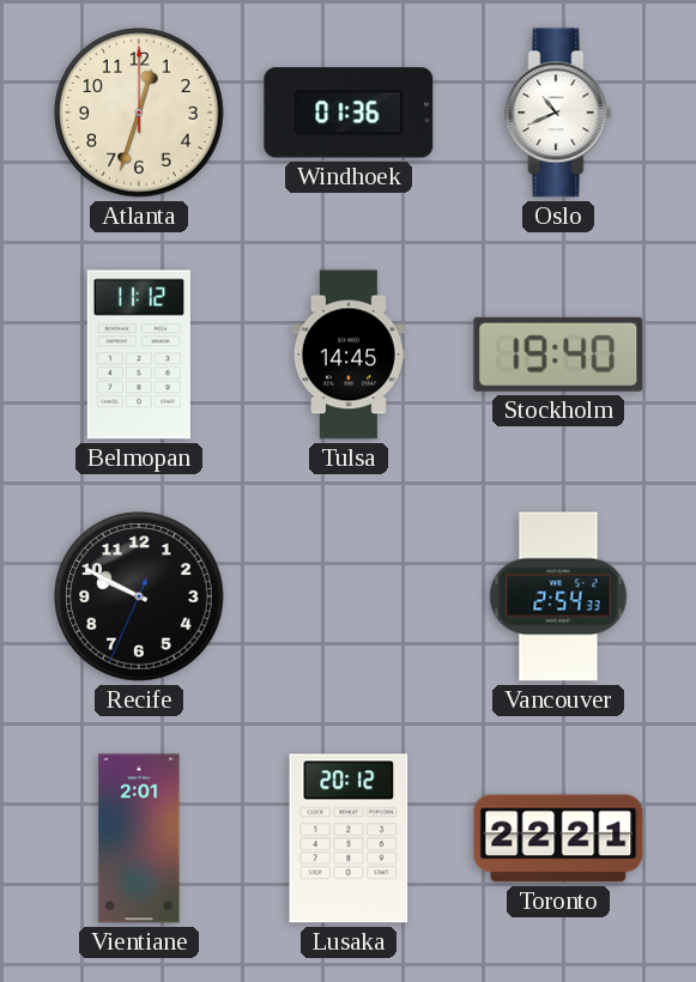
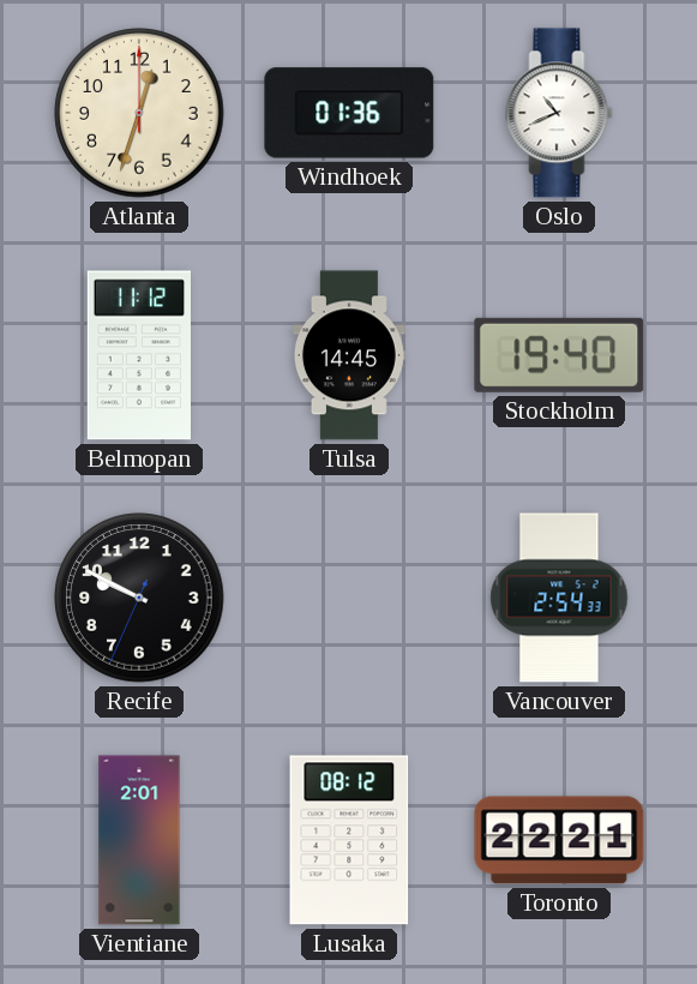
Lusaka: 20:12 -> 08:12
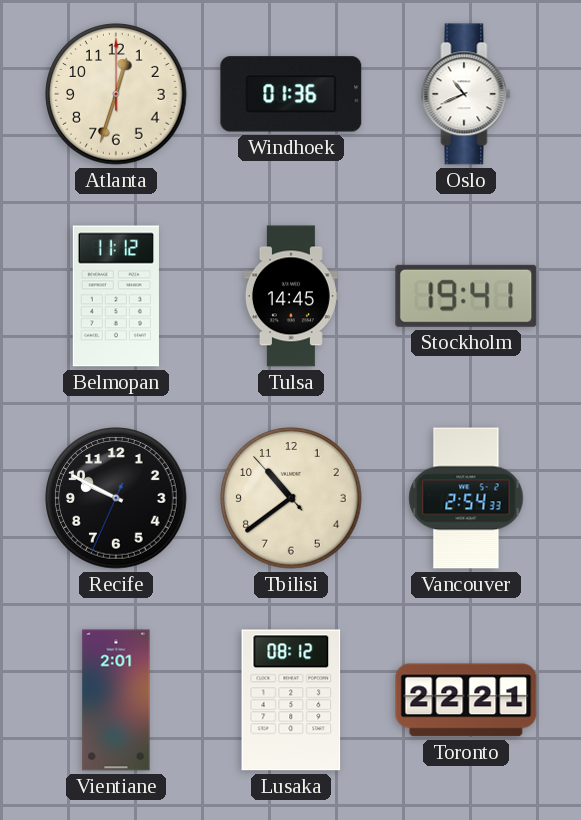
Stockholm: 19:40 -> 19:41
Tbilisi: none -> 10:38
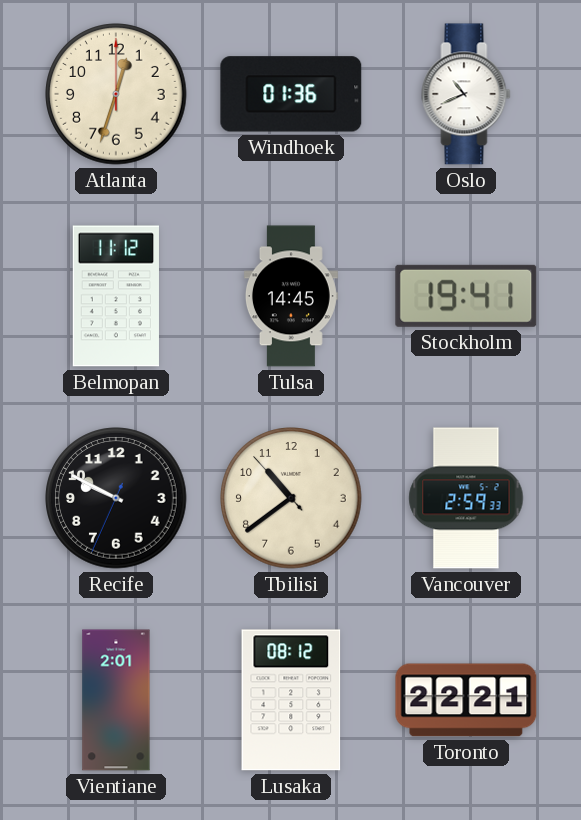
Vancouver: 2:54 -> 2:59
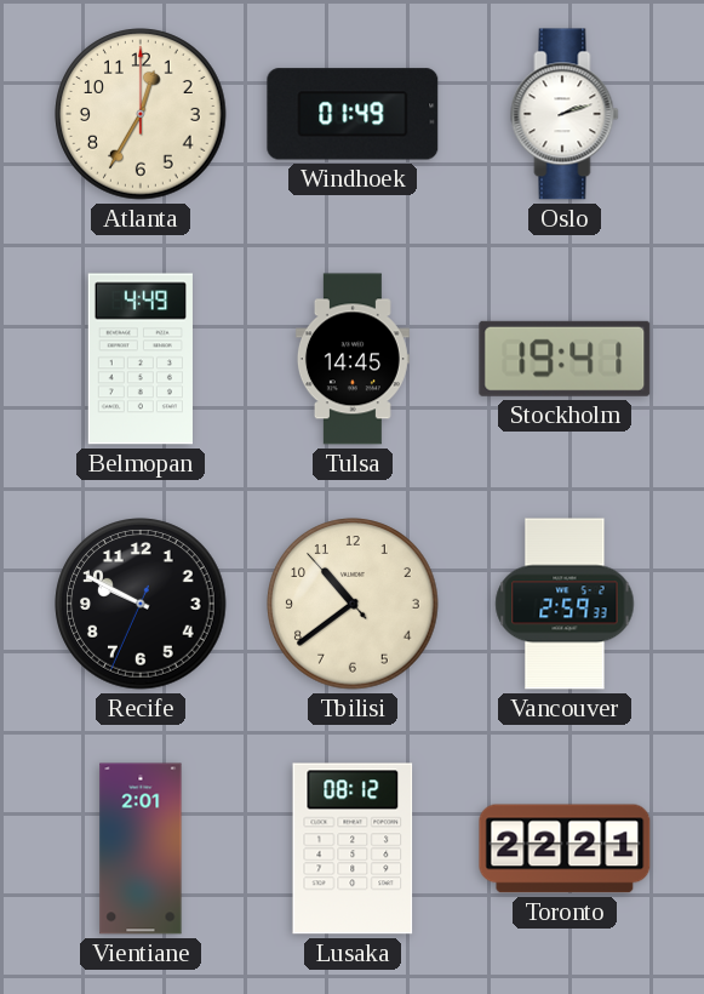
Atlanta: 12:33 -> 12:35
Windhoek: 01:36 -> 01:49
Oslo: 10:41 -> 2:12
Belmopan: 11:12 -> 4:49
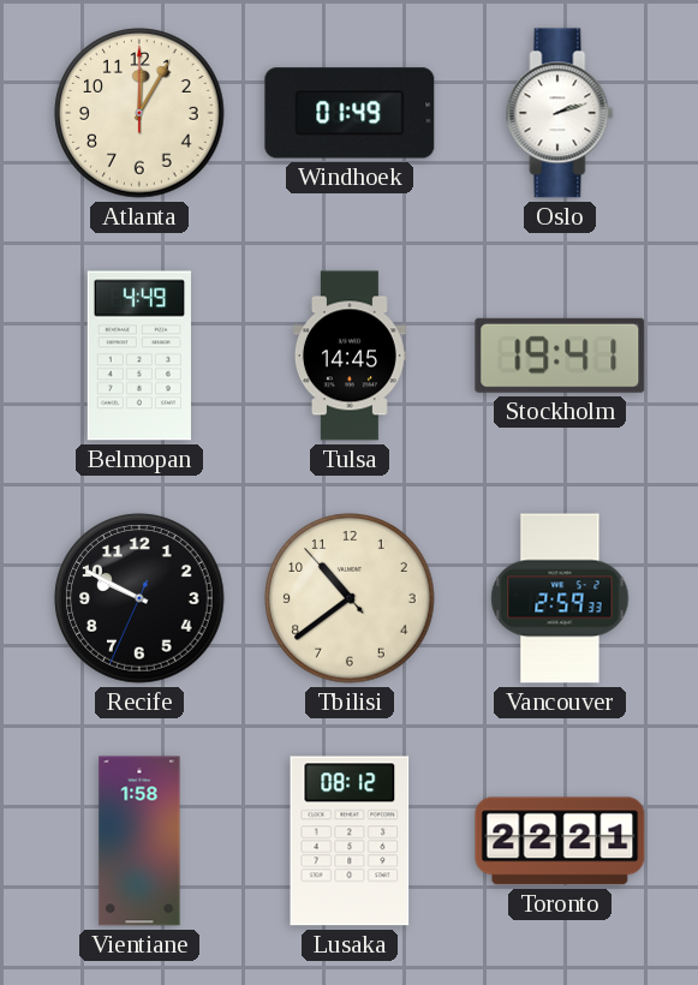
Atlanta: 12:35 -> 12:05
Vientiane: 2:01 -> 1:58
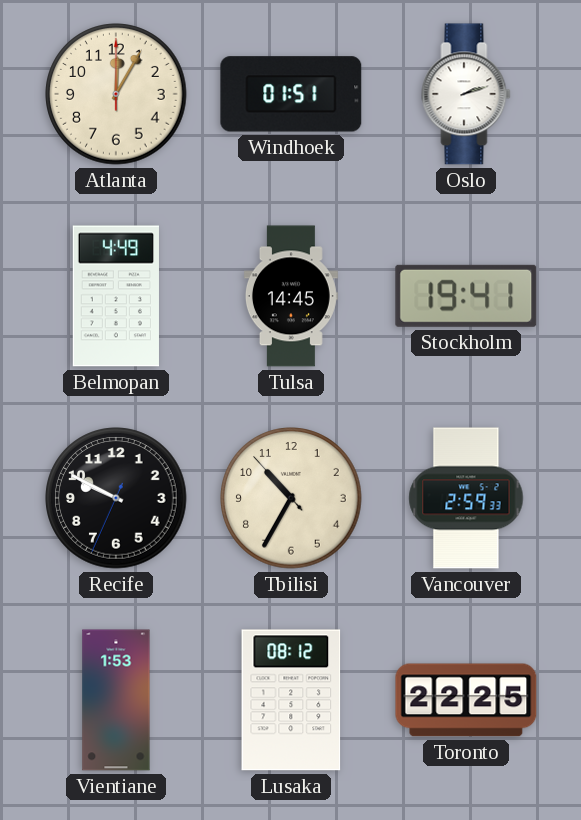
Windhoek: 01:49 -> 01:51
Tbilisi: 10:38 -> 10:34
Vientiane: 1:58 -> 1:53
Toronto: 22:21 -> 22:25
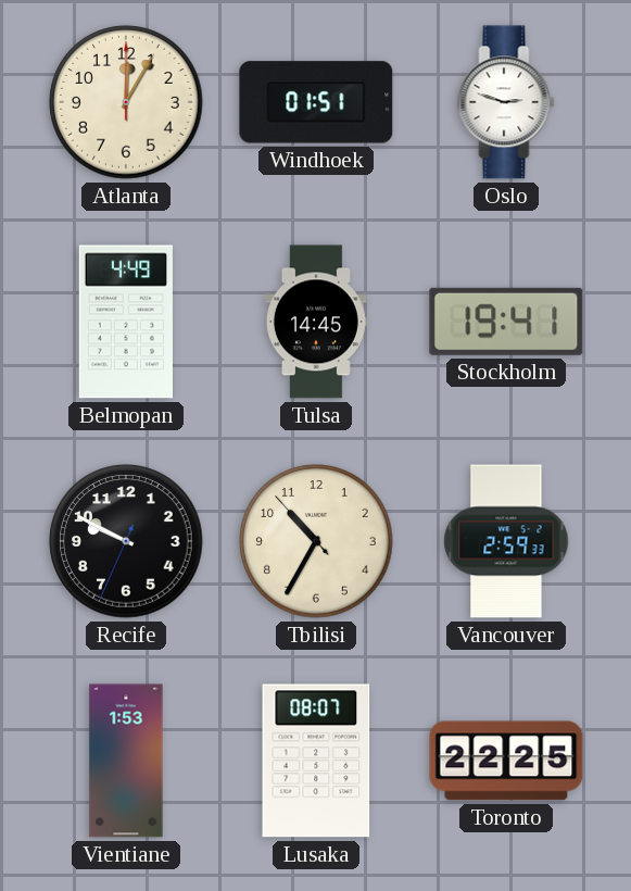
Oslo: 2:12 -> 2:48
Lusaka: 08:12 -> 08:07
